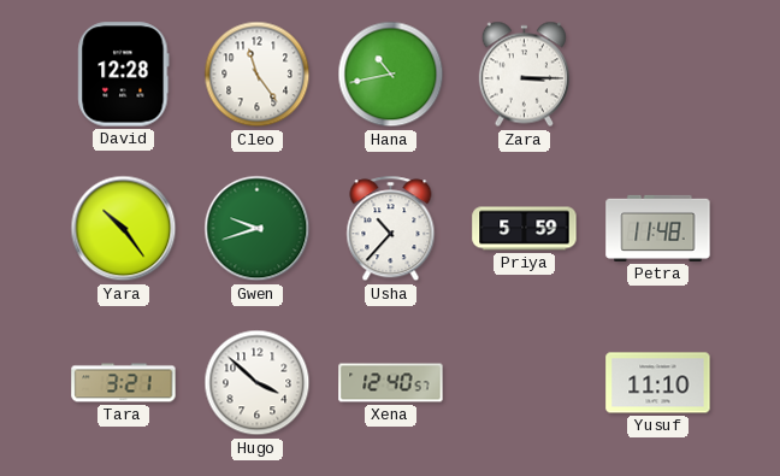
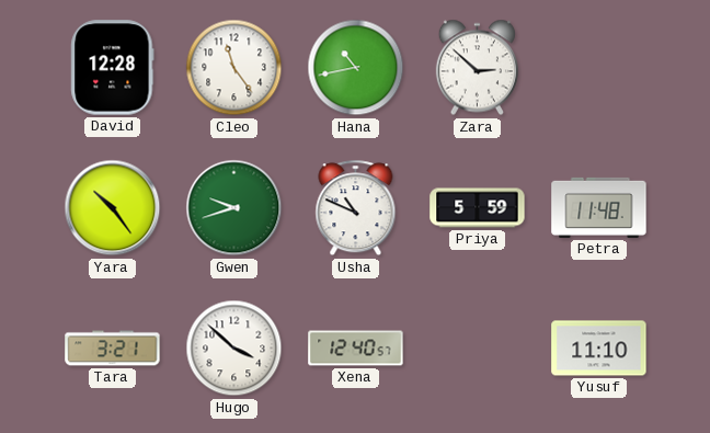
Zara: 3:15 -> 2:52
Usha: 10:37 -> 10:49
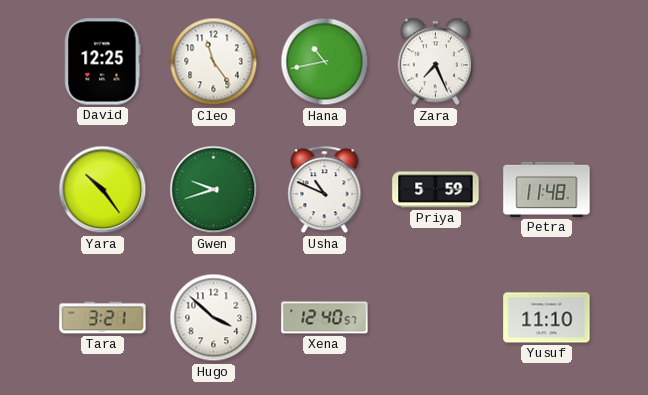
David: 12:28 -> 12:25
Zara: 2:52 -> 7:26
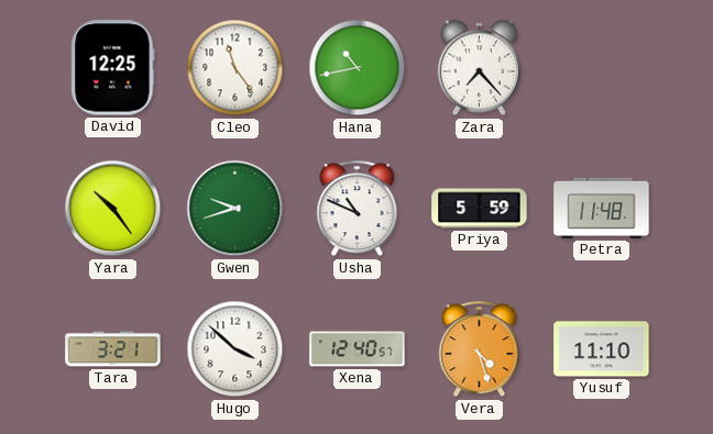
Zara: 7:26 -> 7:23
Vera: none -> 4:27
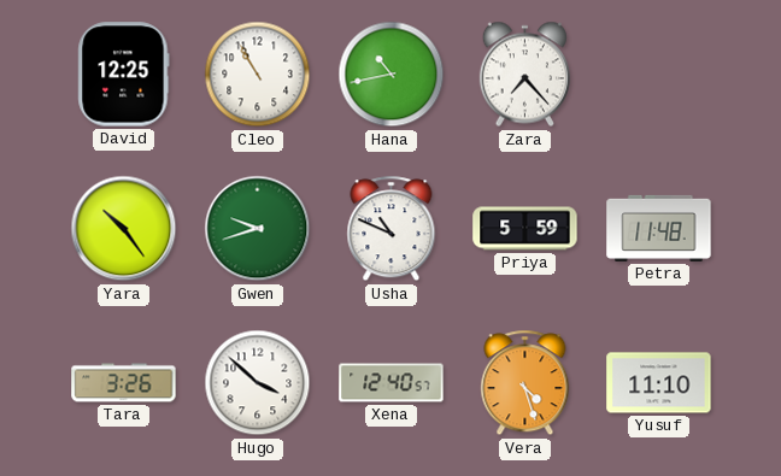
Cleo: 11:24 -> 10:55
Tara: 3:21 -> 3:26
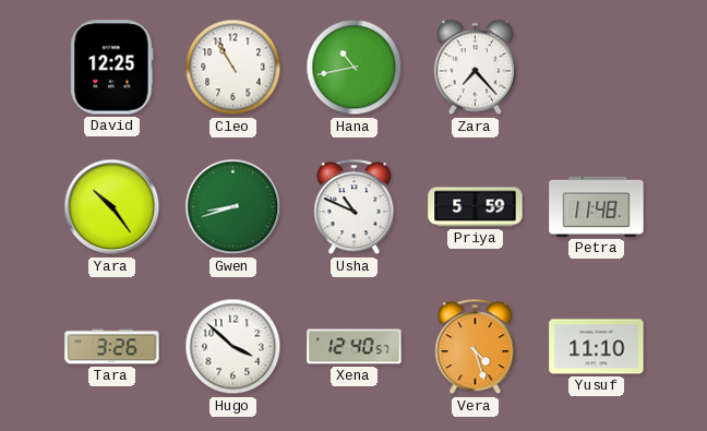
Gwen: 9:42 -> 8:42
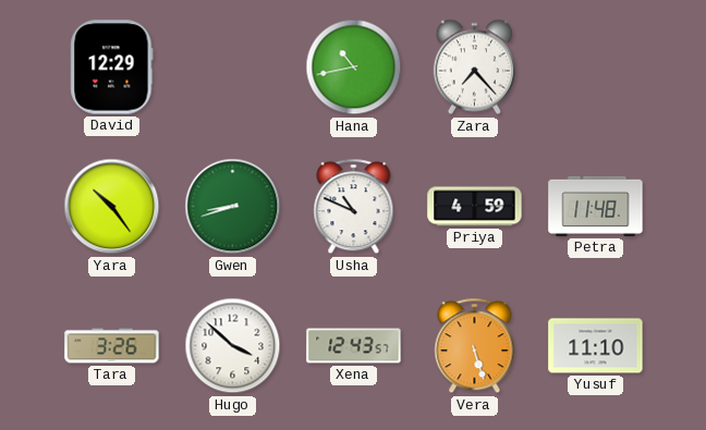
David: 12:25 -> 12:29
Cleo: 10:55 -> none
Priya: 5:59 -> 4:59
Xena: 12:40 -> 12:43
Vera: 4:27 -> 5:27
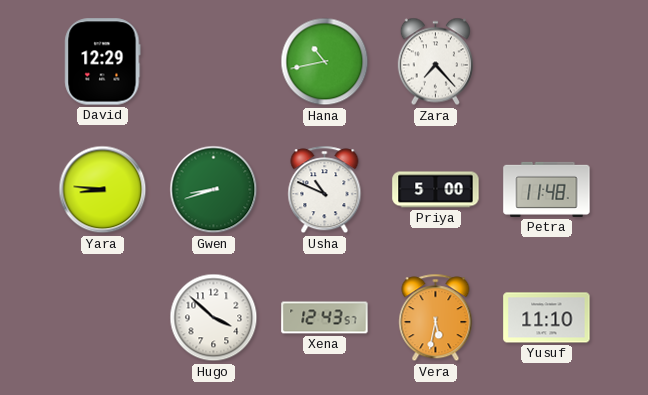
Yara: 10:24 -> 8:46
Priya: 4:59 -> 5:00
Tara: 3:26 -> none
Vera: 5:27 -> 5:32
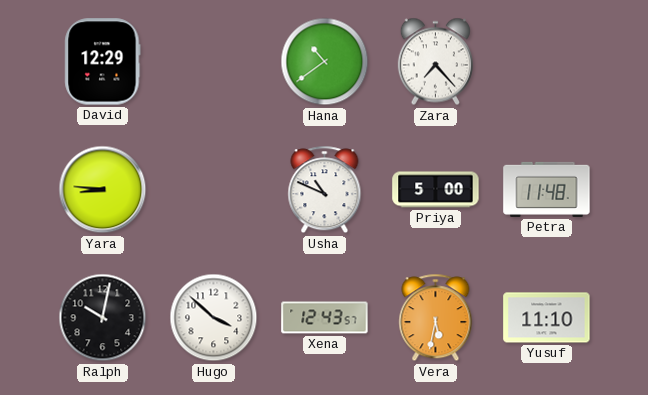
Hana: 10:43 -> 10:39
Gwen: 8:42 -> none
Ralph: none -> 10:02
